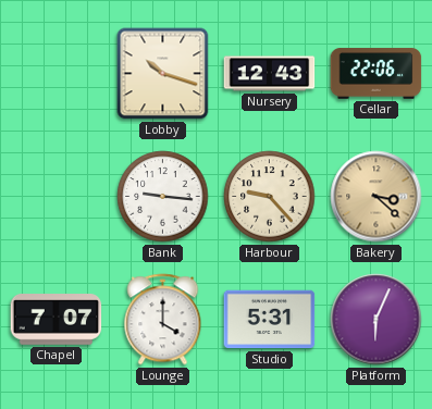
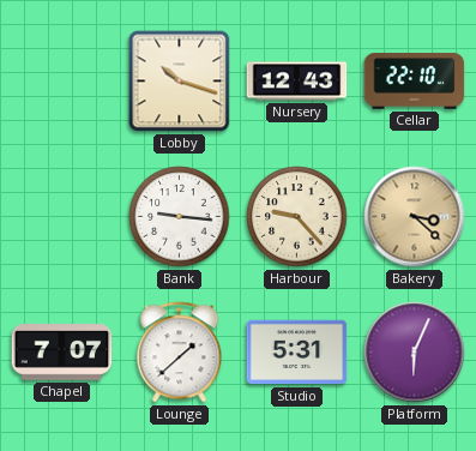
Cellar: 22:06 -> 22:10
Lounge: 4:00 -> 1:38
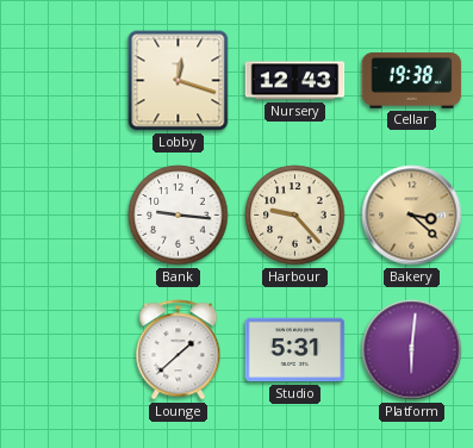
Lobby: 10:18 -> 12:18
Cellar: 22:10 -> 19:38
Chapel: 7:07 -> none
Platform: 6:04 -> 6:01
